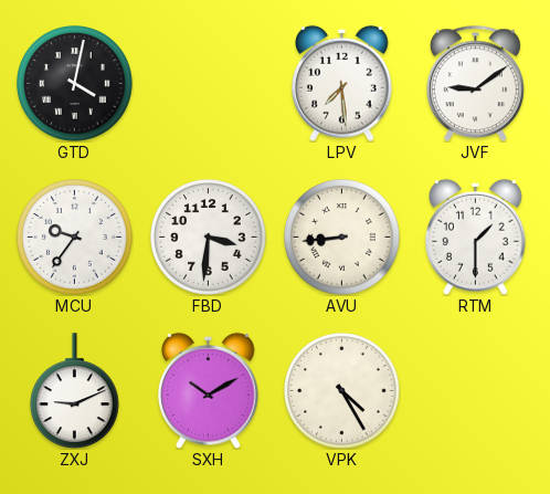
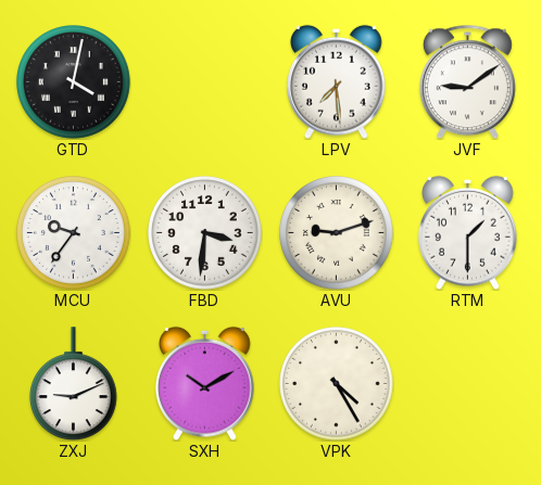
AVU: 8:44 -> 9:12
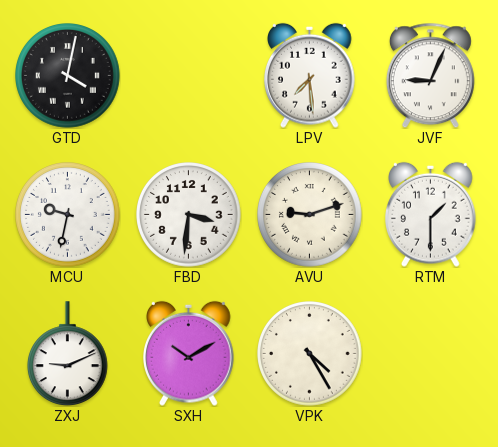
JVF: 9:09 -> 9:04
MCU: 9:36 -> 9:32
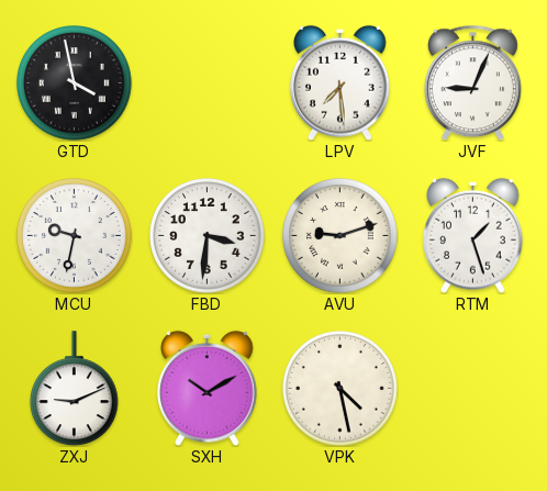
GTD: 4:02 -> 3:58
RTM: 1:30 -> 1:27
VPK: 4:25 -> 4:28
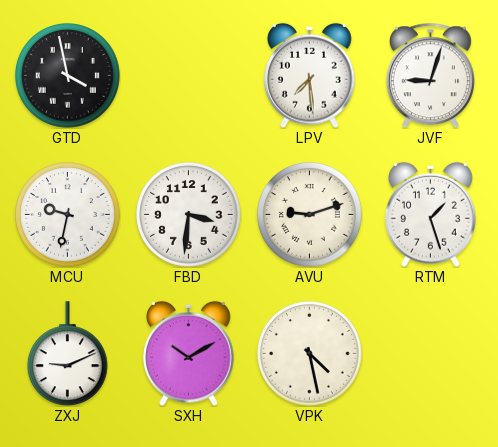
JVF: 9:04 -> 9:03
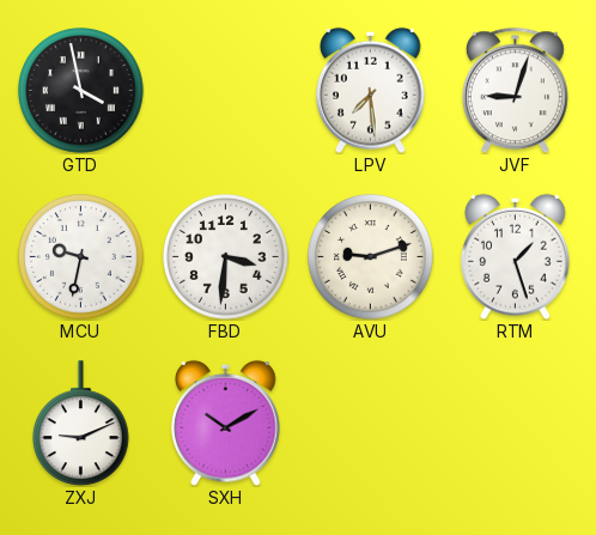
VPK: 4:28 -> none
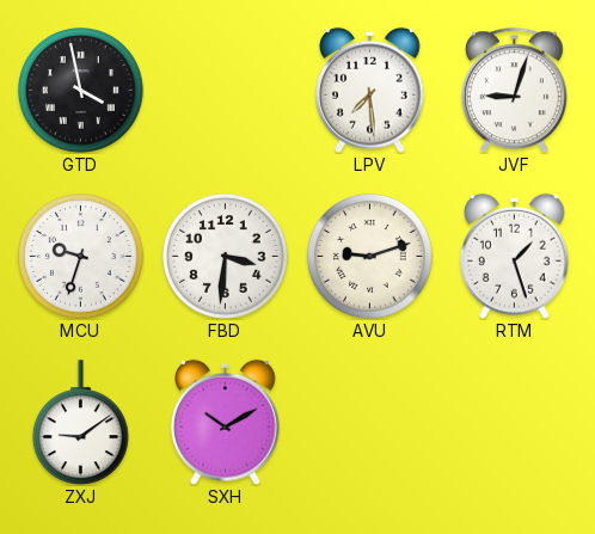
MCU: 9:32 -> 9:33
ZXJ: 9:11 -> 9:09
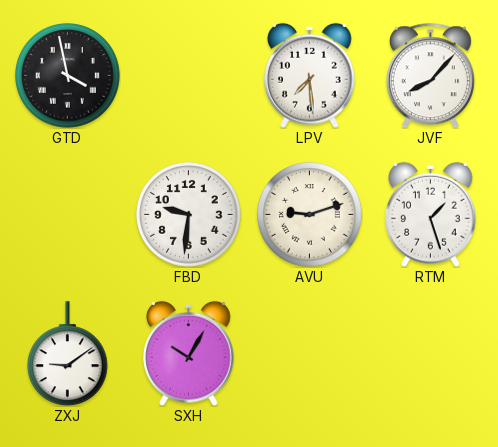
JVF: 9:03 -> 8:07
MCU: 9:33 -> none
FBD: 3:31 -> 9:31
SXH: 10:10 -> 10:05
